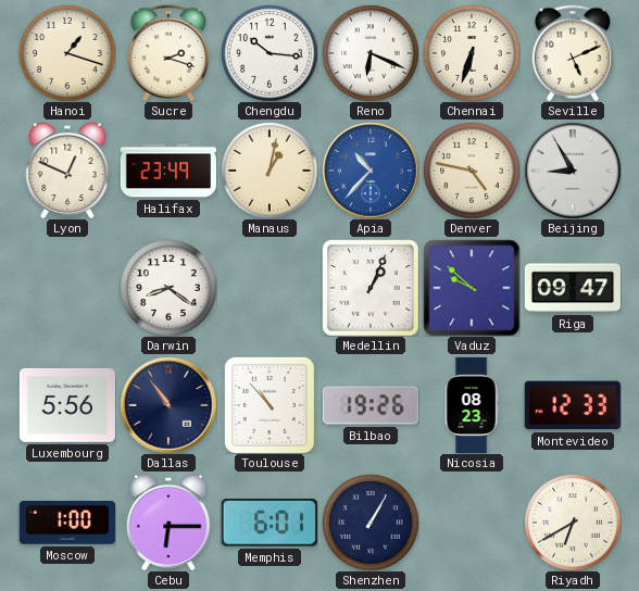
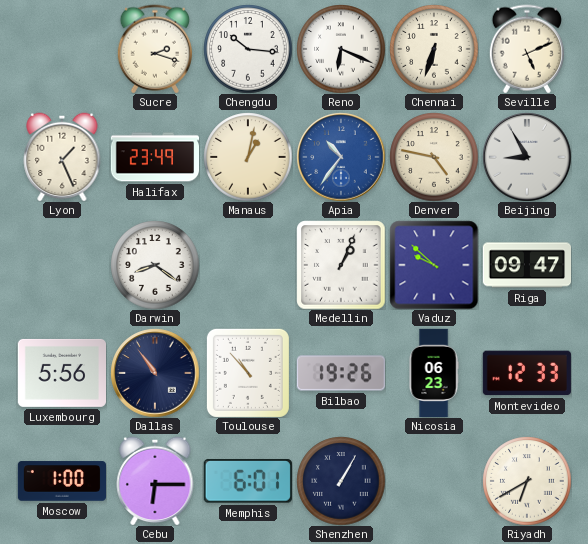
Hanoi: 1:18 -> none
Lyon: 12:49 -> 1:26
Apia: 10:37 -> 10:36
Nicosia: 08:23 -> 06:23
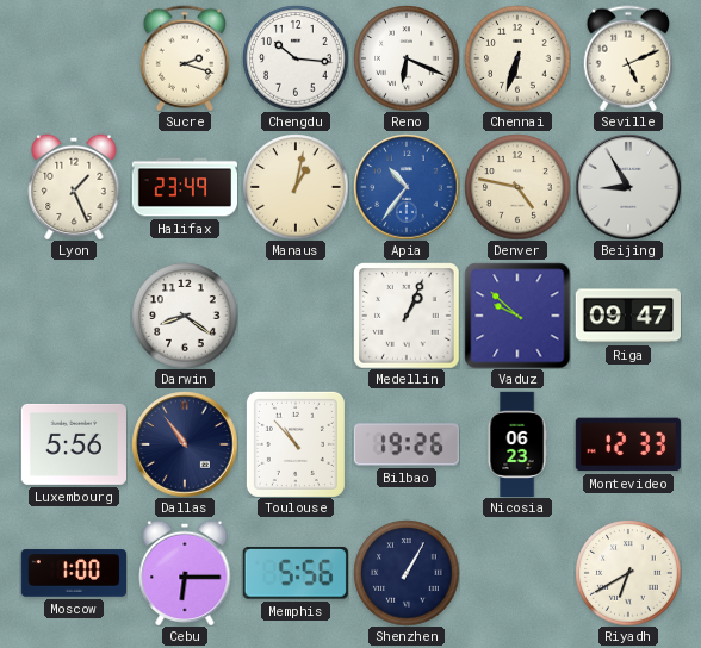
Memphis: 6:01 -> 5:56
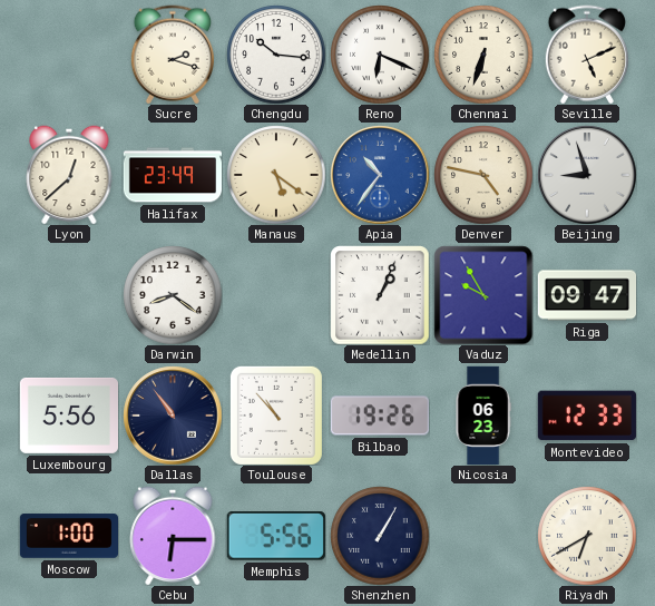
Lyon: 1:26 -> 12:38
Manaus: 1:02 -> 5:21
Beijing: 8:55 -> 8:57
Vaduz: 9:52 -> 9:55
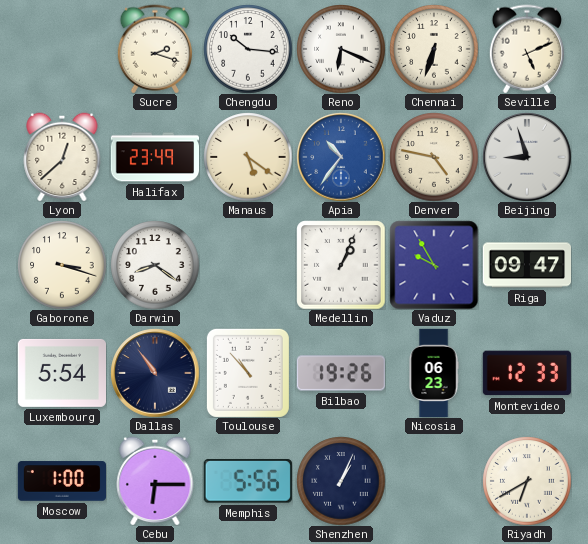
Gaborone: none -> 3:18
Luxembourg: 5:56 -> 5:54
Shenzhen: 1:05 -> 1:04
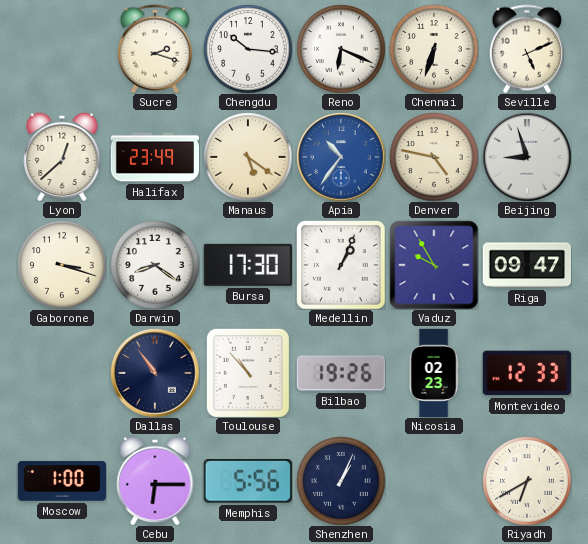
Bursa: none -> 17:30
Luxembourg: 5:54 -> none
Nicosia: 06:23 -> 02:23
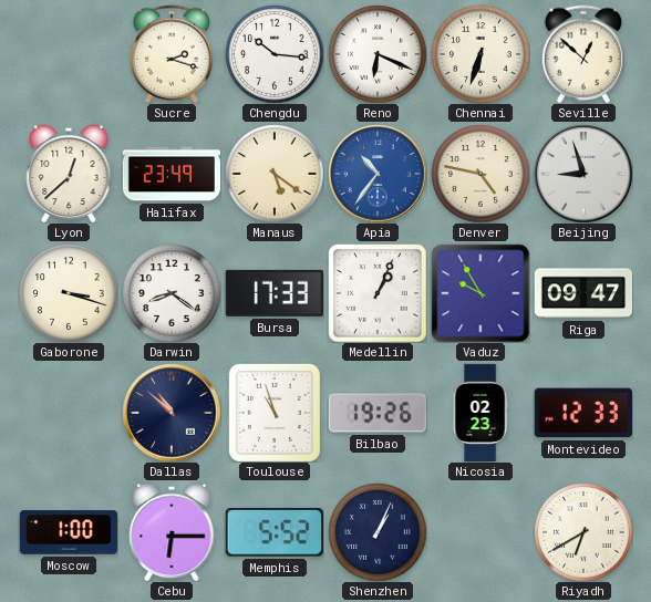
Seville: 5:11 -> 12:52
Bursa: 17:30 -> 17:33
Dallas: 10:54 -> 10:52
Toulouse: 10:53 -> 10:57
Memphis: 5:56 -> 5:52
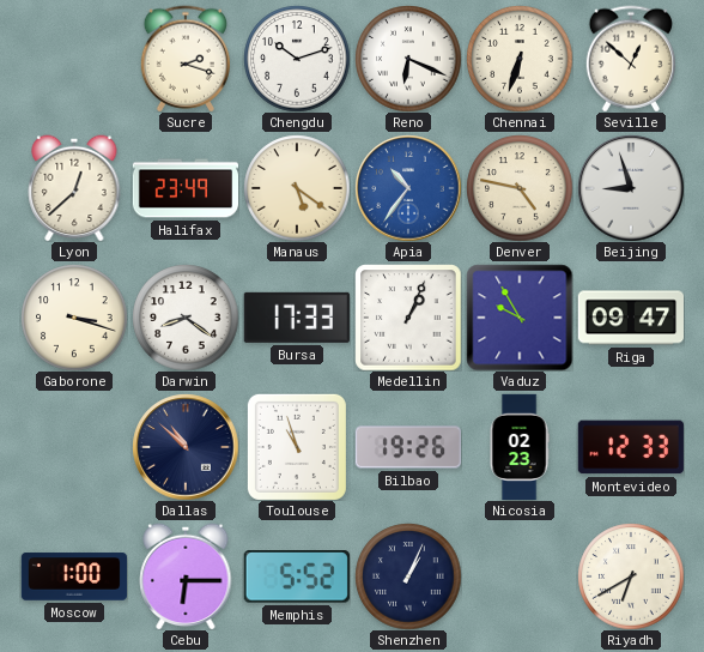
Chengdu: 10:16 -> 10:12
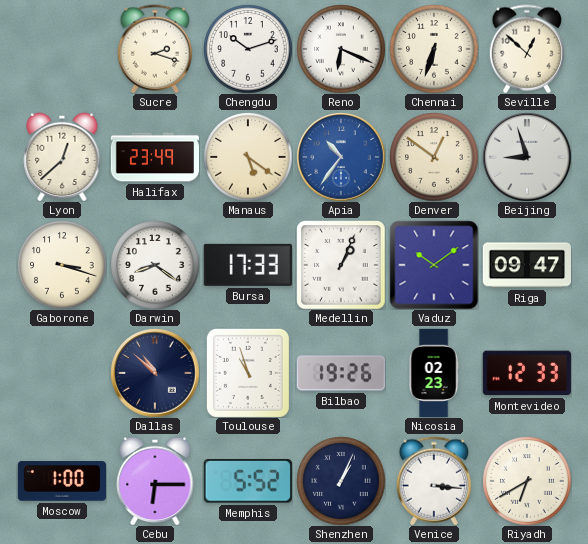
Denver: 4:47 -> 12:51
Vaduz: 9:55 -> 10:09
Venice: none -> 3:16
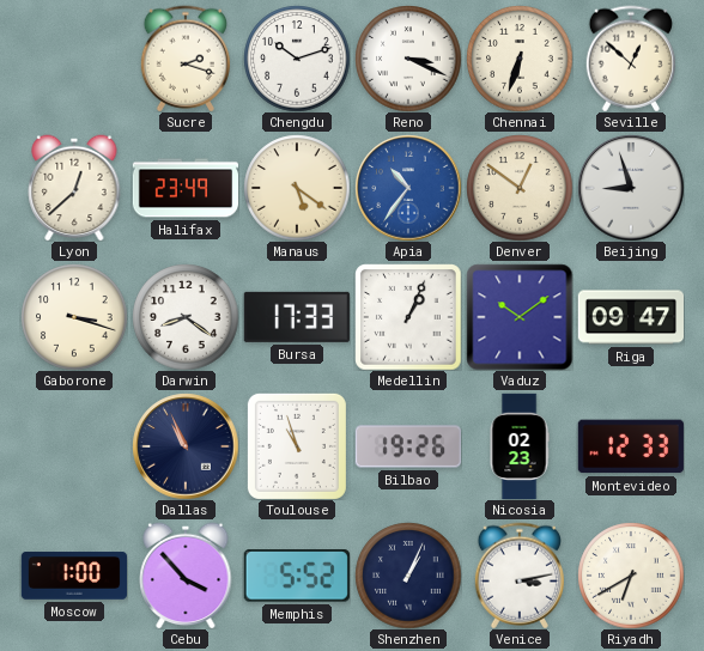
Reno: 6:19 -> 3:19
Dallas: 10:52 -> 10:56
Cebu: 6:15 -> 3:53
Venice: 3:16 -> 3:13
